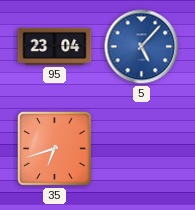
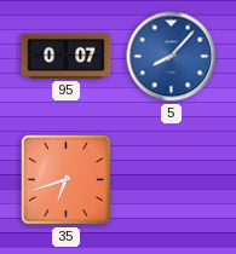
95: 23:04 -> 0:07
5: 5:07 -> 8:07
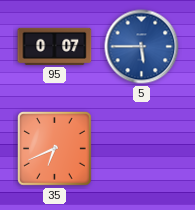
5: 8:07 -> 5:45
35: 6:42 -> 6:41
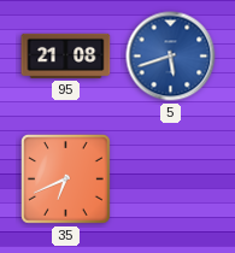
95: 0:07 -> 21:08
5: 5:45 -> 5:42
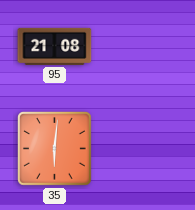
5: 5:42 -> none
35: 6:41 -> 6:01
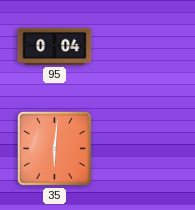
95: 21:08 -> 0:04
